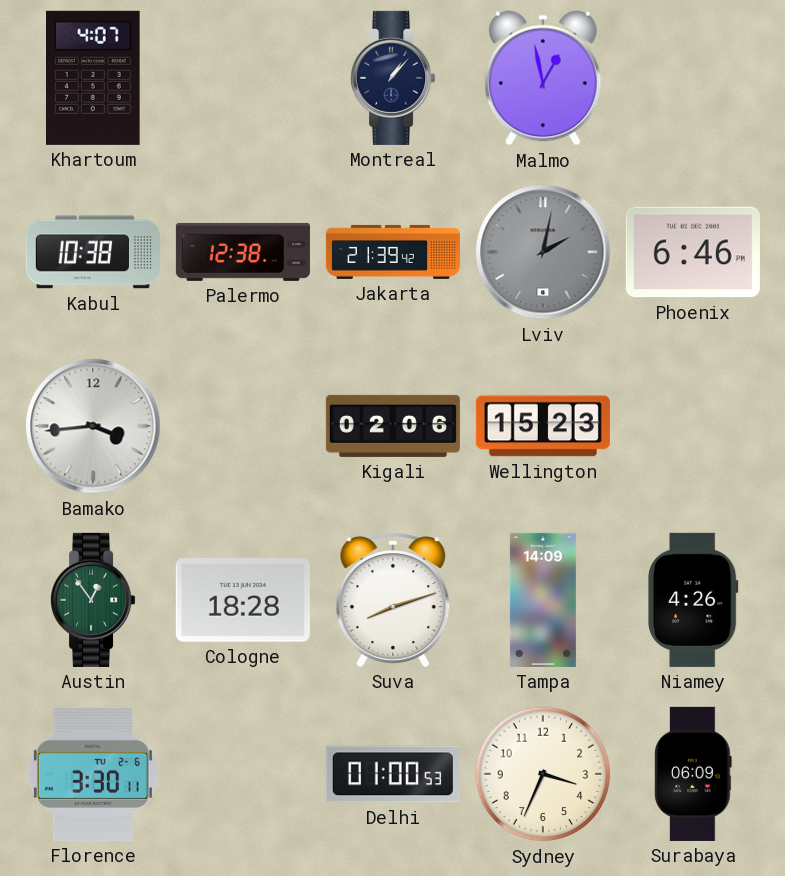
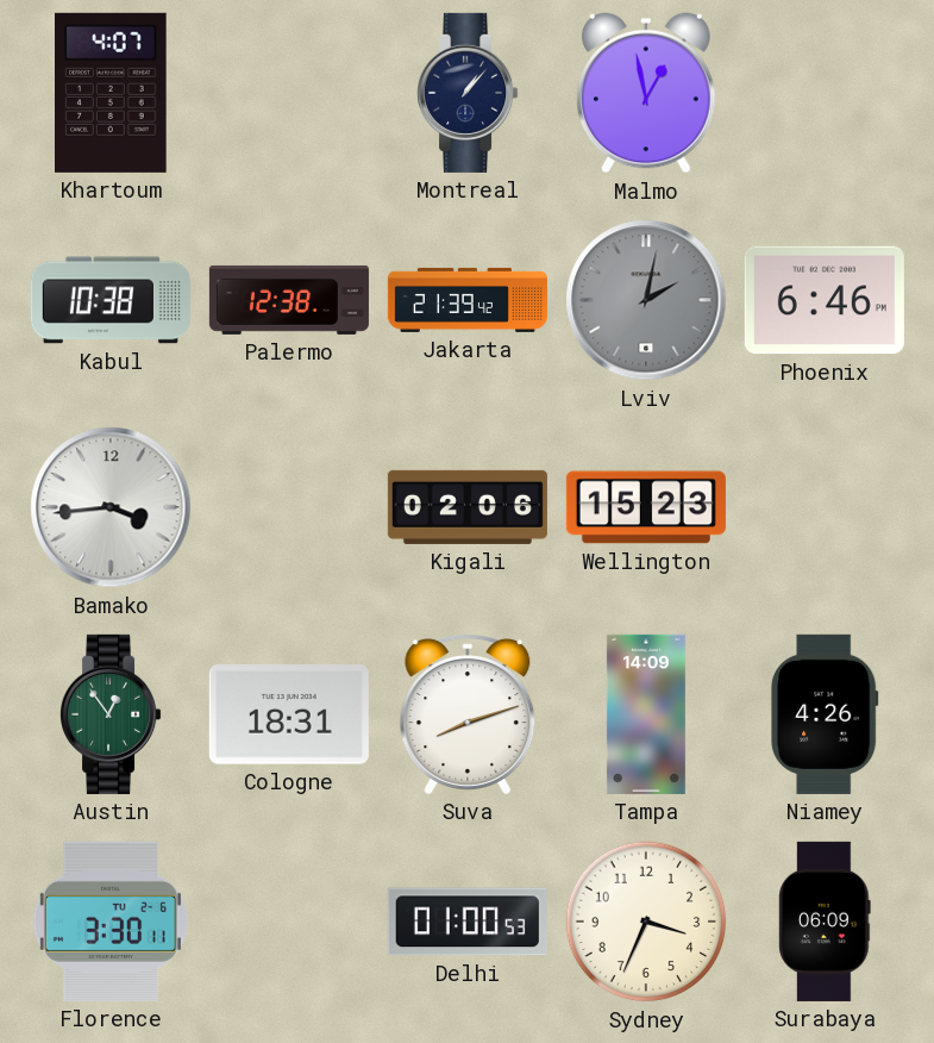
Cologne: 18:28 -> 18:31
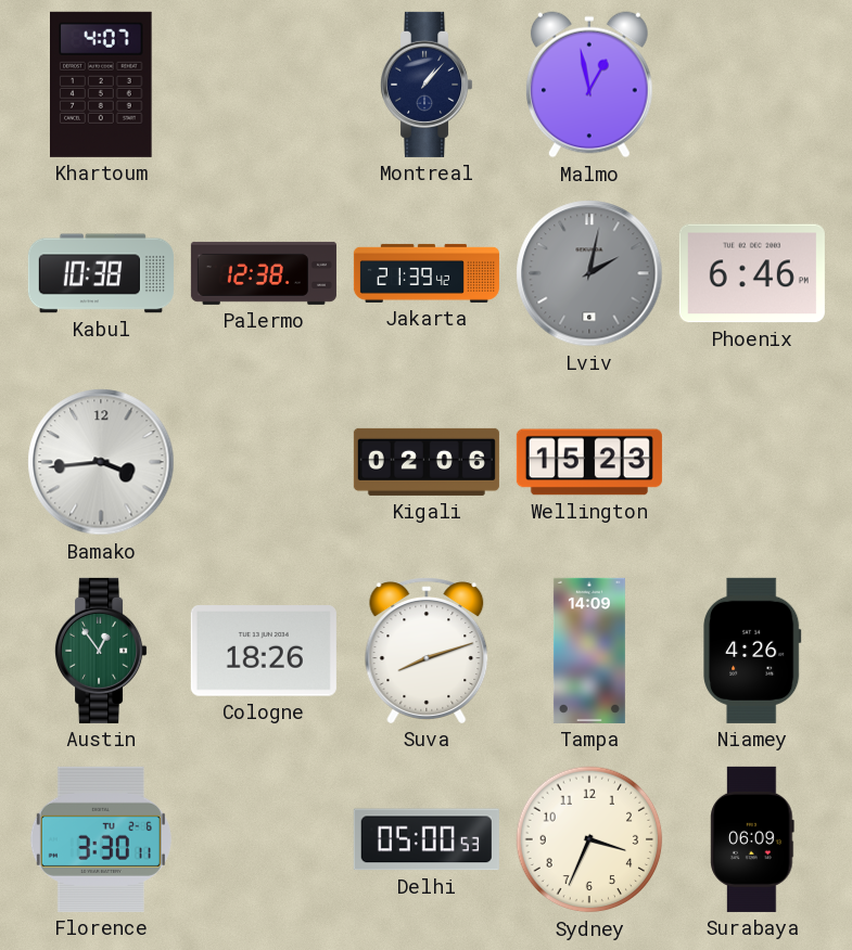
Cologne: 18:31 -> 18:26
Delhi: 01:00 -> 05:00
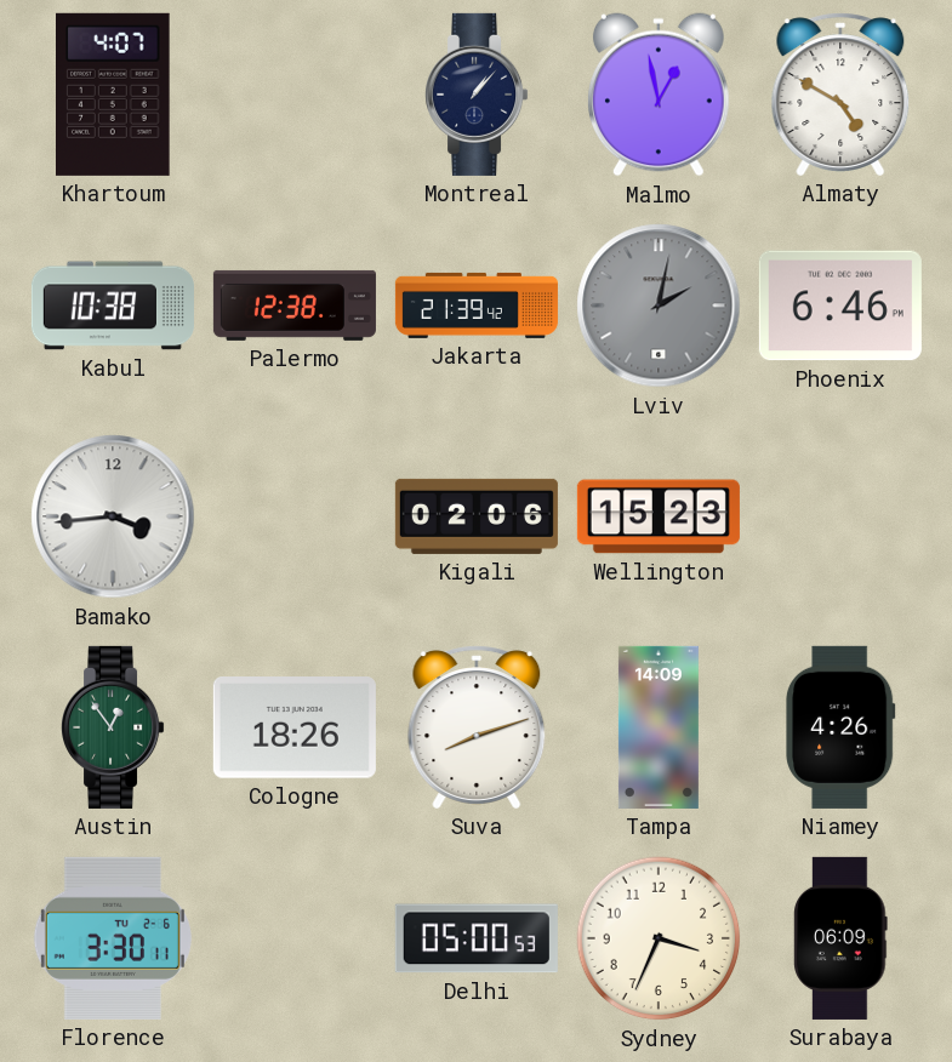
Almaty: none -> 4:50
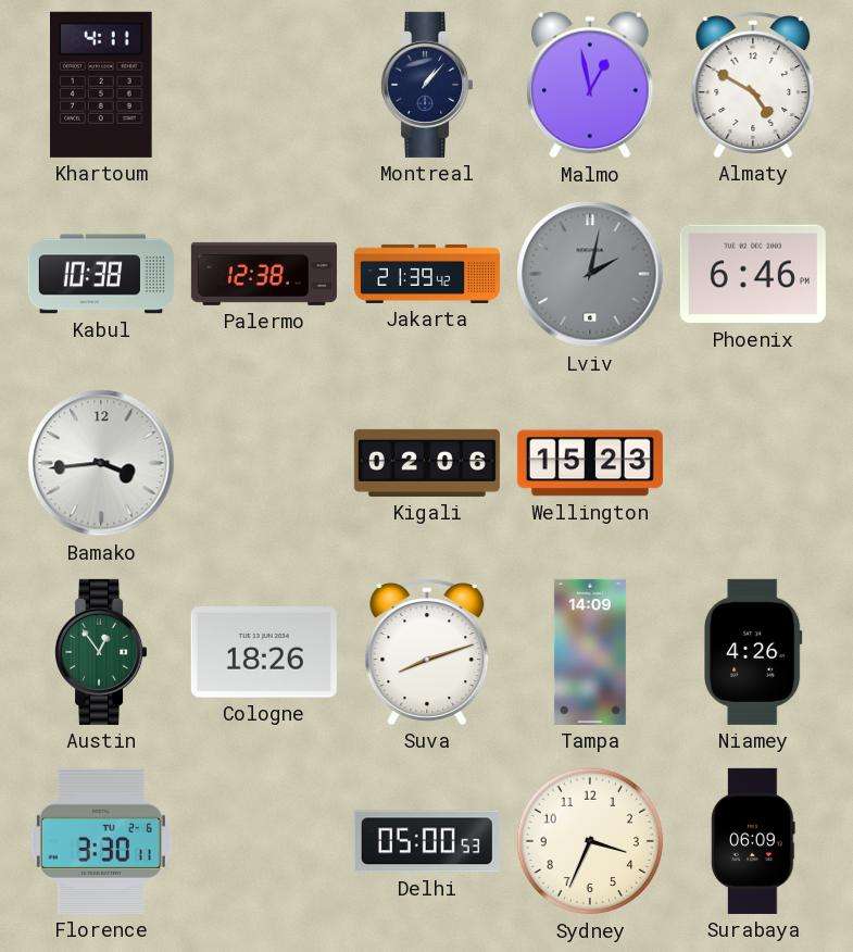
Khartoum: 4:07 -> 4:11
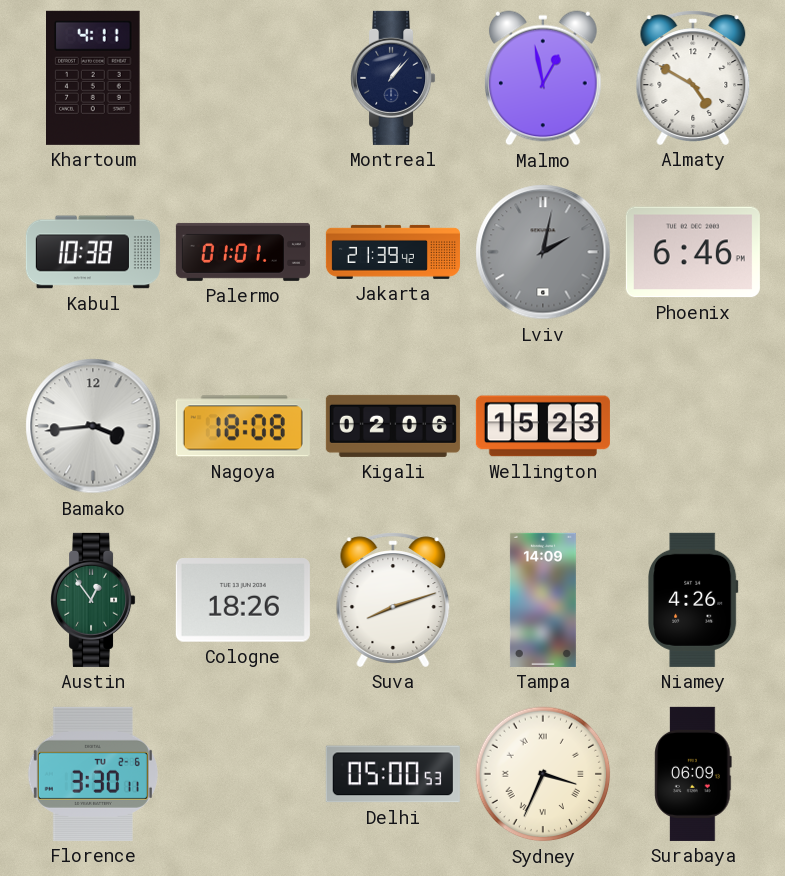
Palermo: 12:38 -> 01:01
Nagoya: none -> 18:08
Sydney numerals: Arabic -> Roman
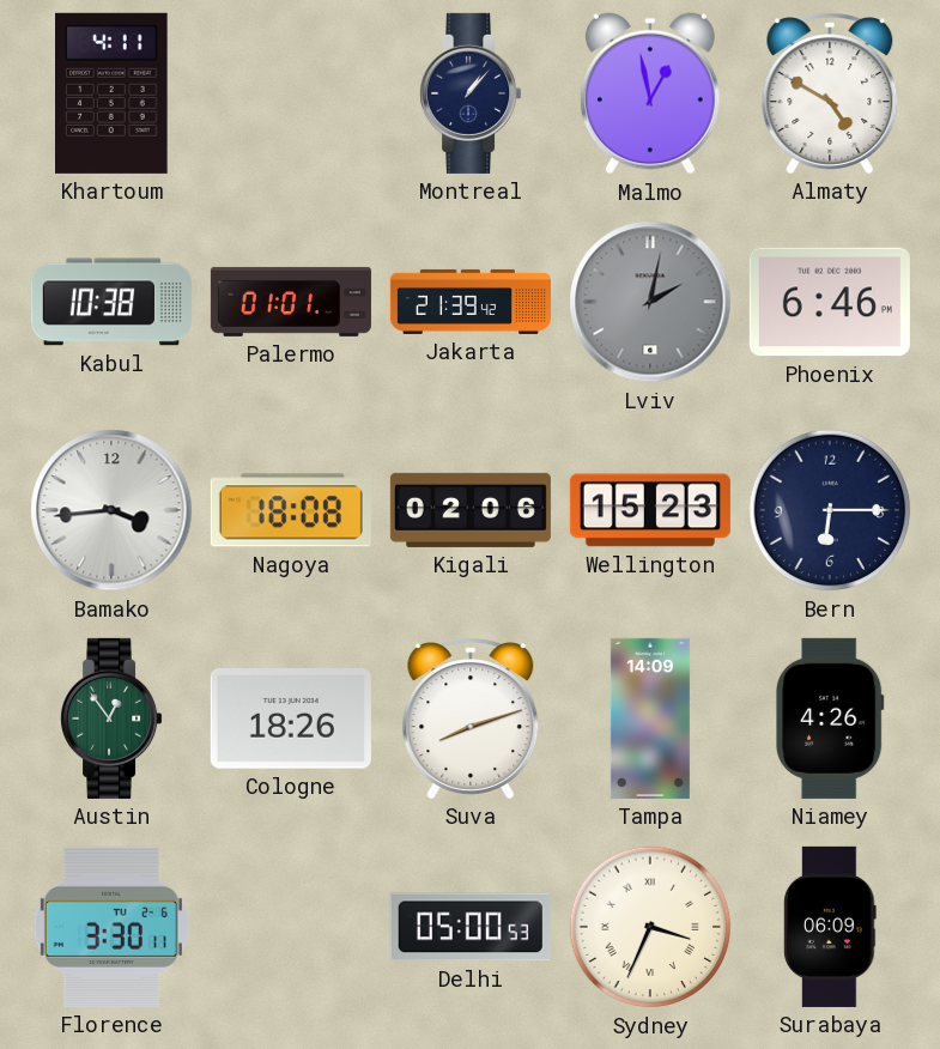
Bern: none -> 6:15
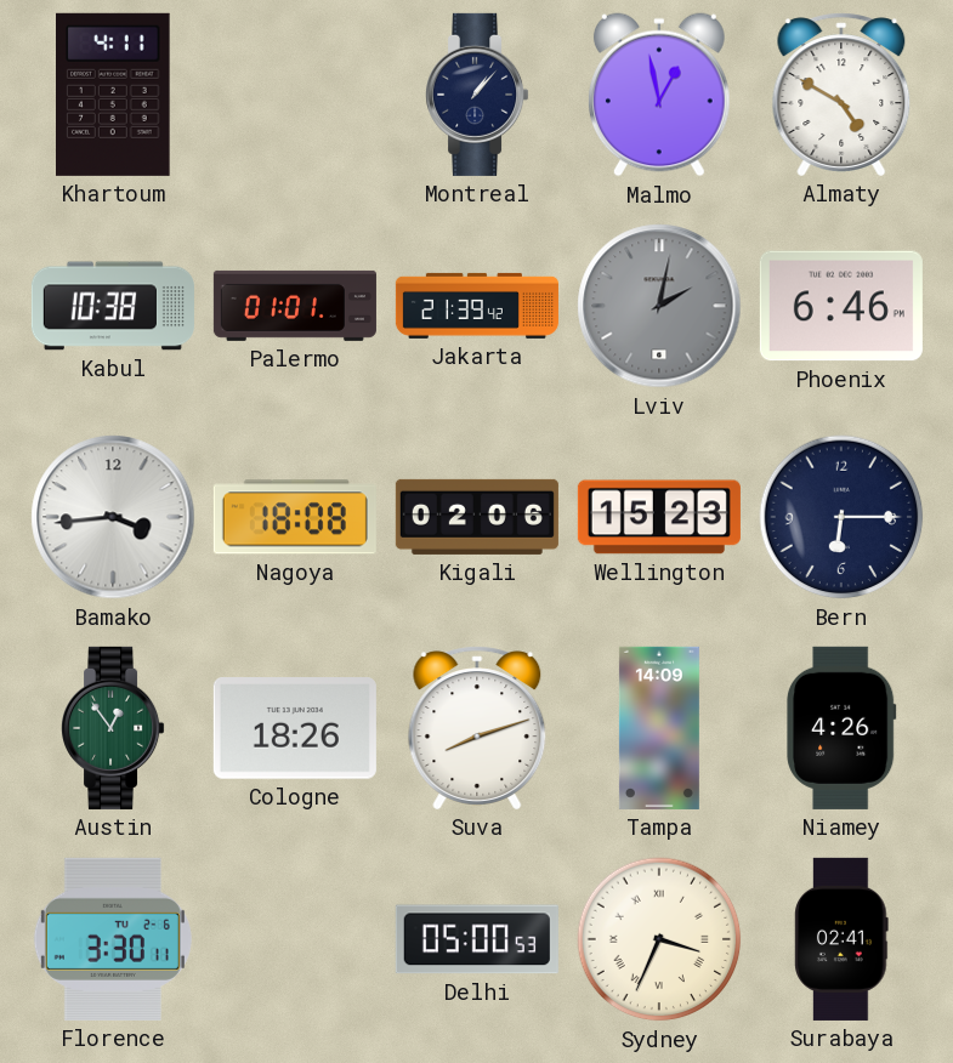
Surabaya: 06:09 -> 02:41
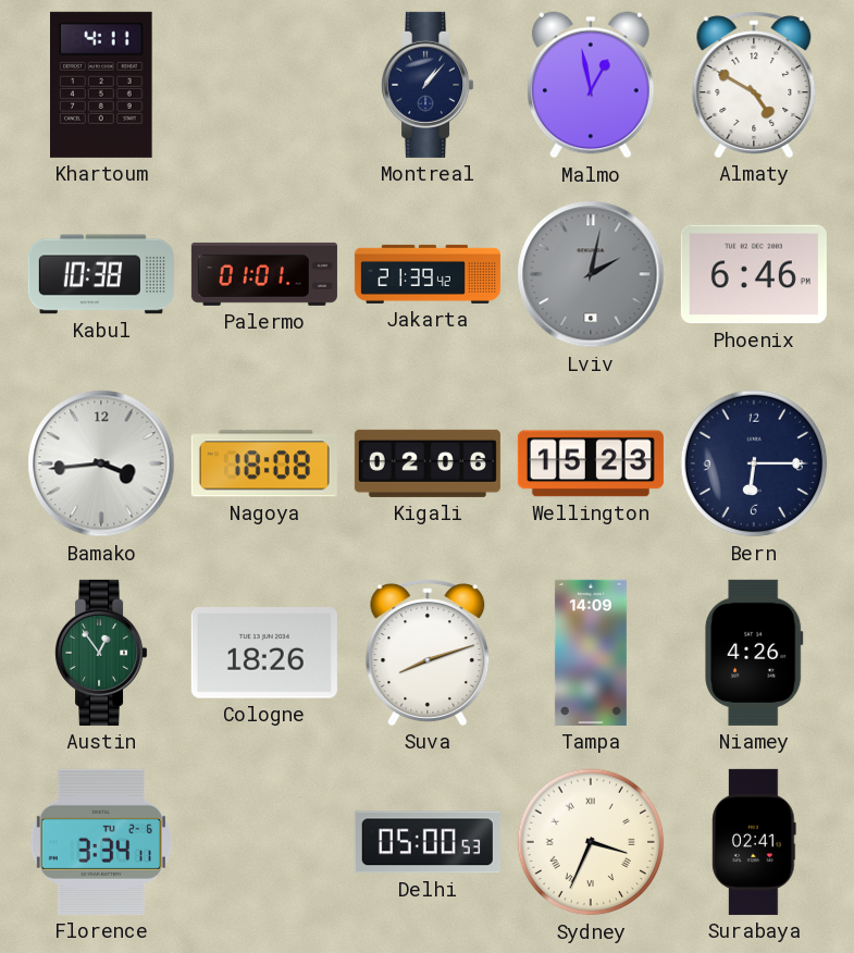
Florence: 3:30 -> 3:34
